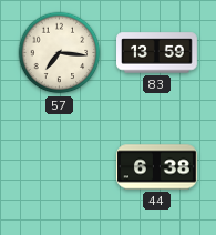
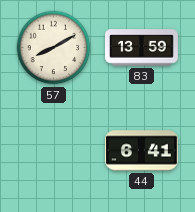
57: 7:16 -> 8:10
44: 6:38 -> 6:41
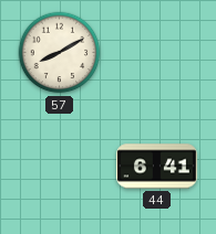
83: 13:59 -> none
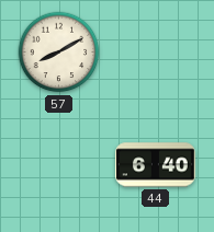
44: 6:41 -> 6:40
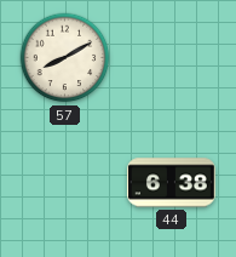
44: 6:40 -> 6:38
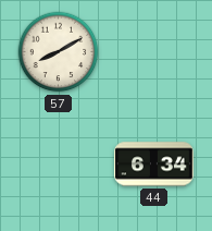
44: 6:38 -> 6:34
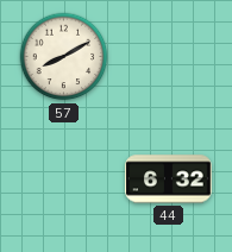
44: 6:34 -> 6:32
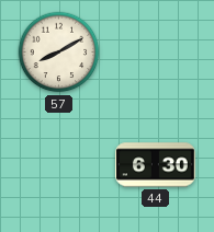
44: 6:32 -> 6:30
